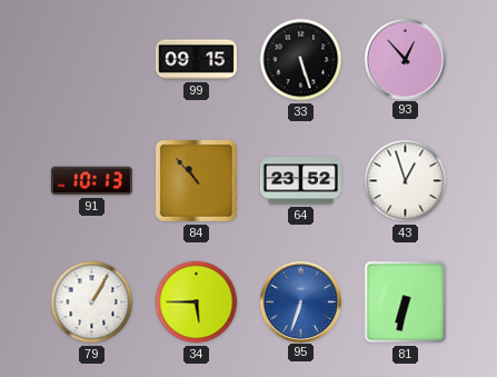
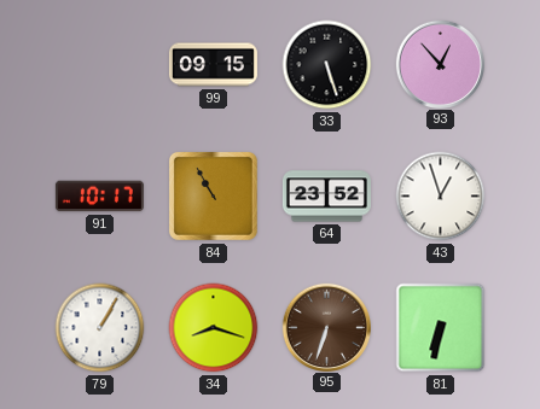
91: 10:13 -> 10:17
84: 10:53 -> 10:55
34: 5:45 -> 8:18
95 dial: blue -> brown
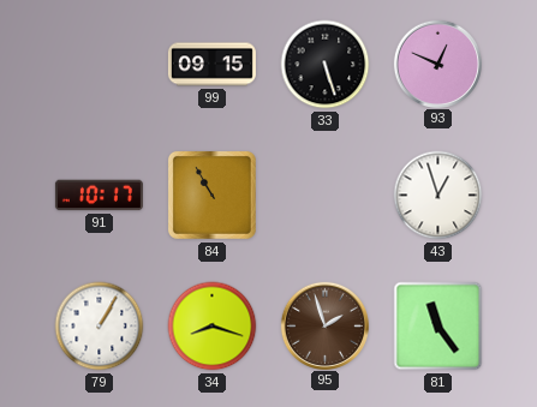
93: 12:53 -> 12:49
64: 23:52 -> none
95: 6:33 -> 1:57
81: 6:32 -> 11:24
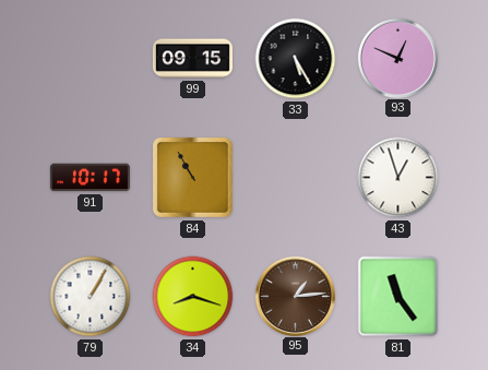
33: 5:27 -> 5:25
95: 1:57 -> 1:14
